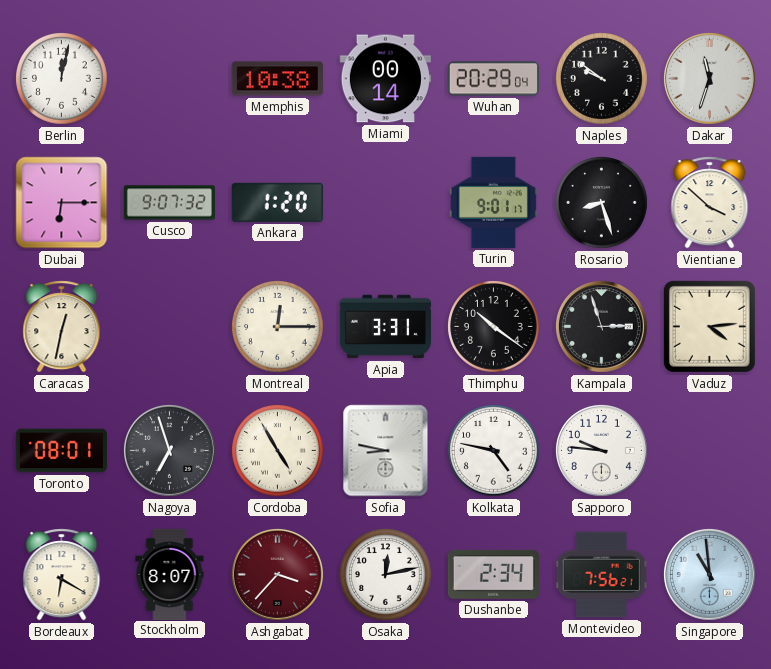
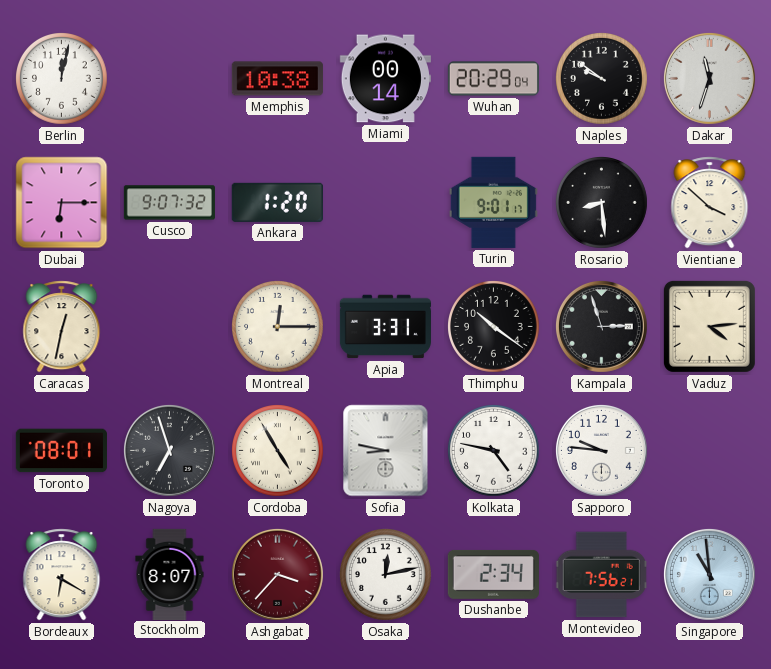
Rosario: 8:27 -> 8:29
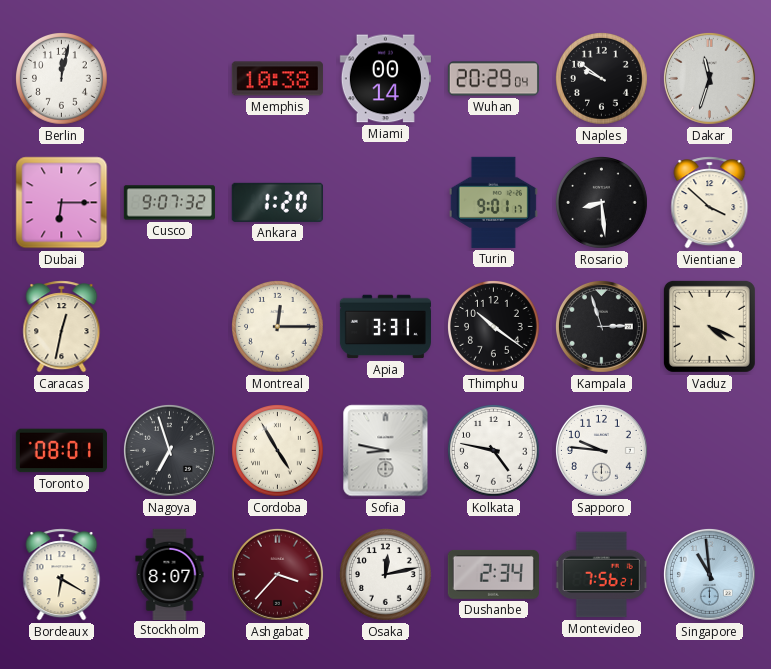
Vaduz: 4:14 -> 4:19
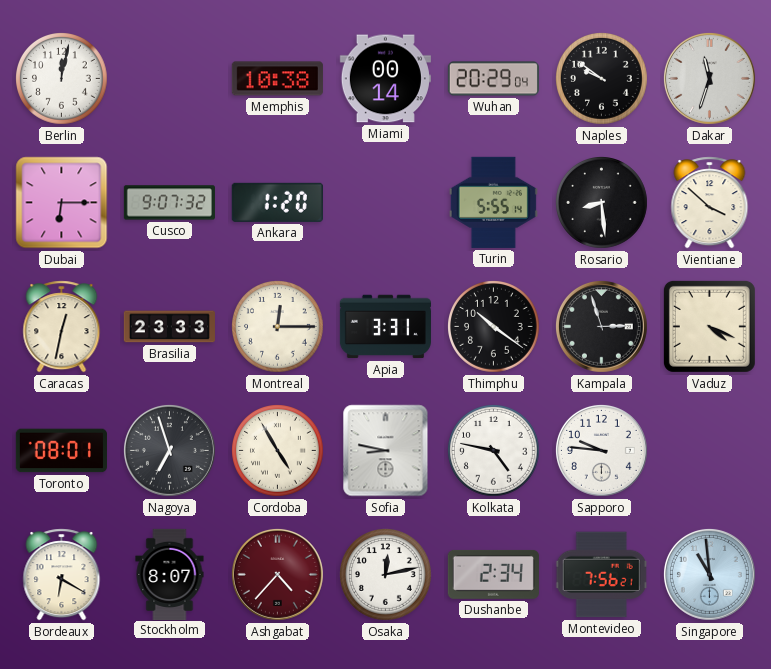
Turin: 9:01 -> 5:55
Brasilia: none -> 23:33
Ashgabat: 3:37 -> 4:37
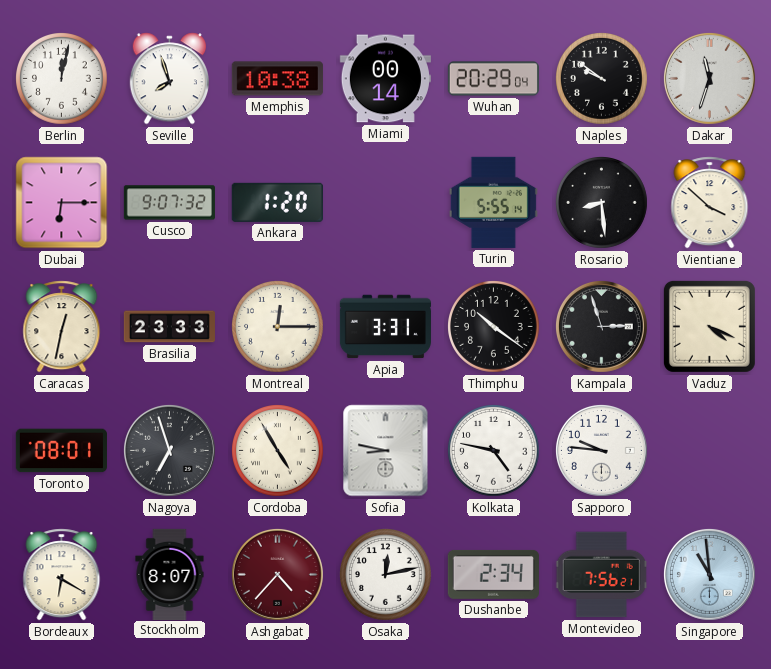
Seville: none -> 7:57
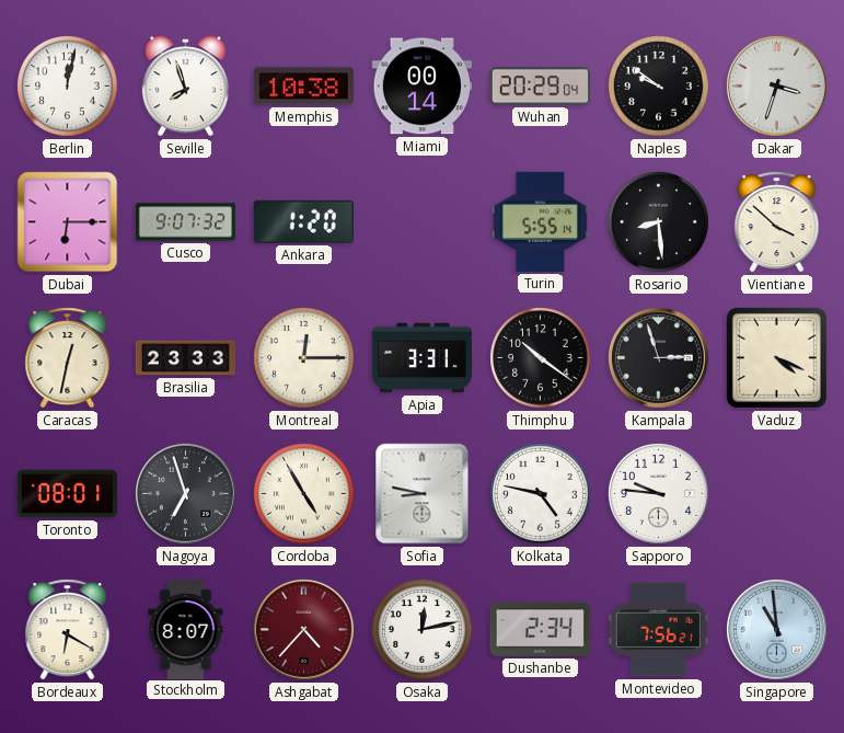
Dakar: 11:33 -> 3:33
